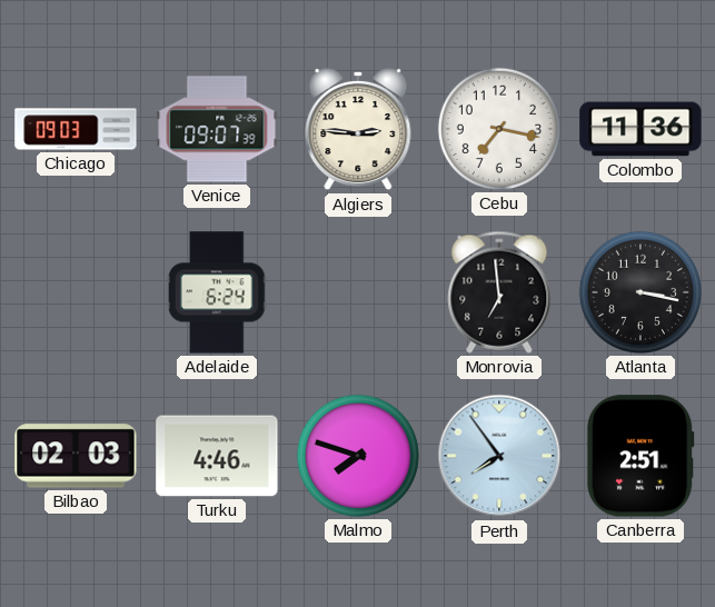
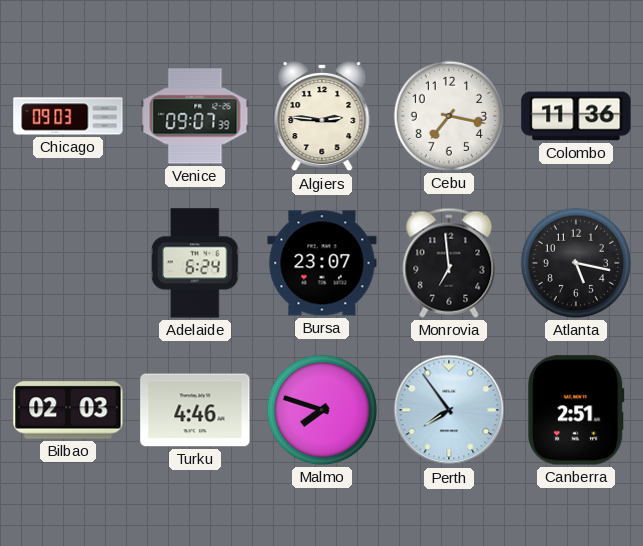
Bursa: none -> 23:07
Atlanta: 3:17 -> 5:17
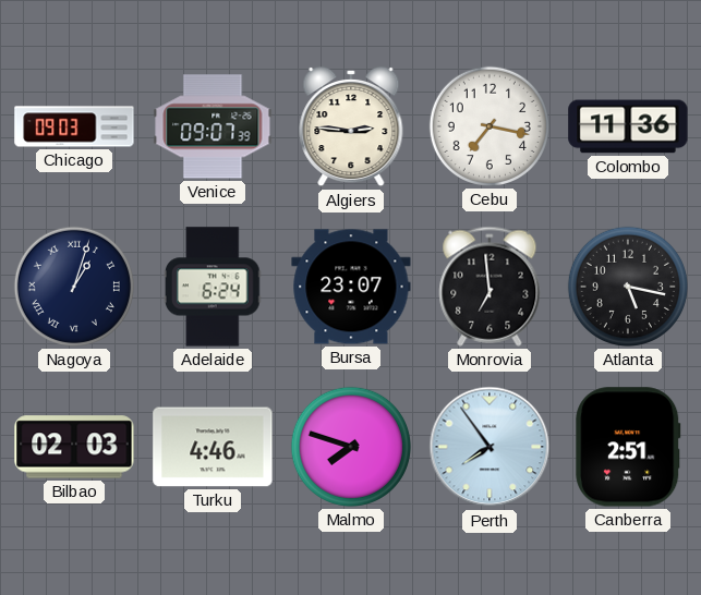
Nagoya: none -> 1:03
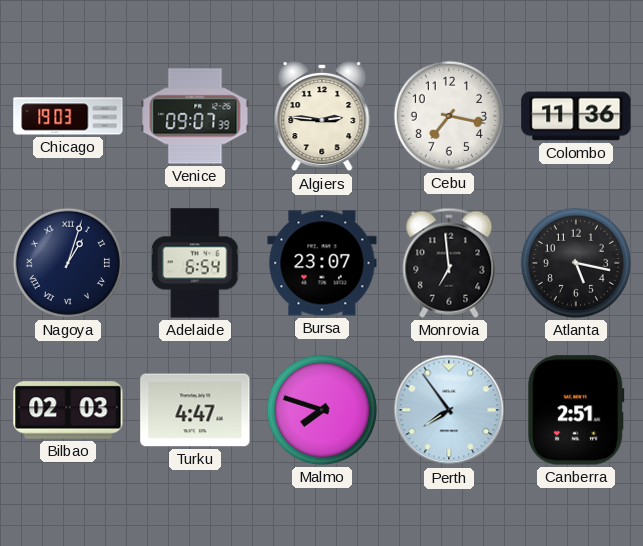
Chicago: 09:03 -> 19:03
Adelaide: 6:24 -> 6:54
Turku: 4:46 -> 4:47
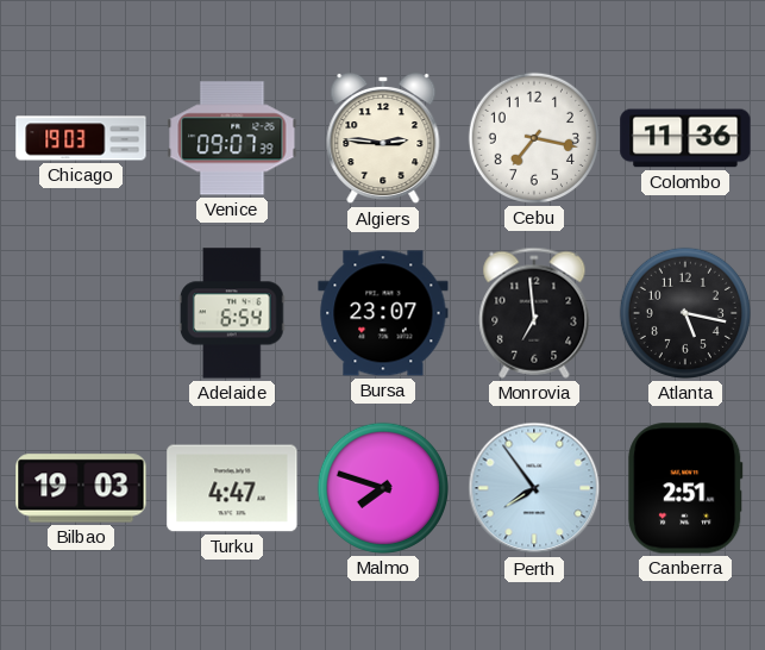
Nagoya: 1:03 -> none
Bilbao: 02:03 -> 19:03
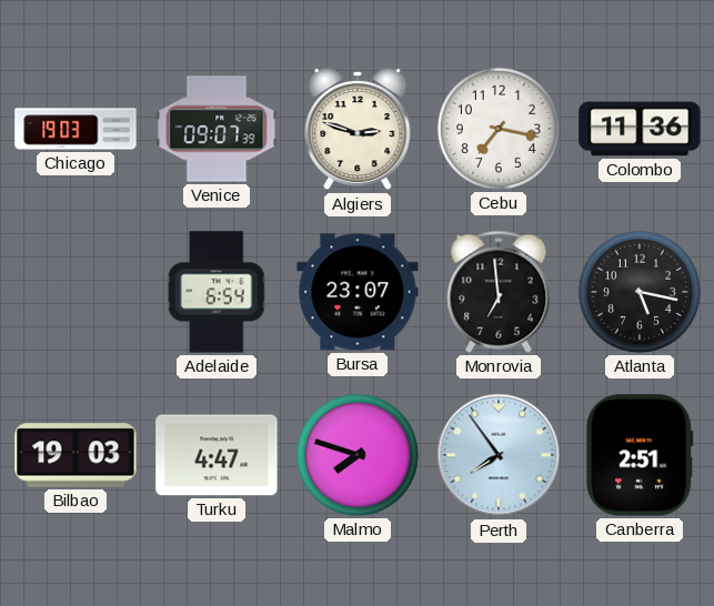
Algiers: 2:46 -> 2:48
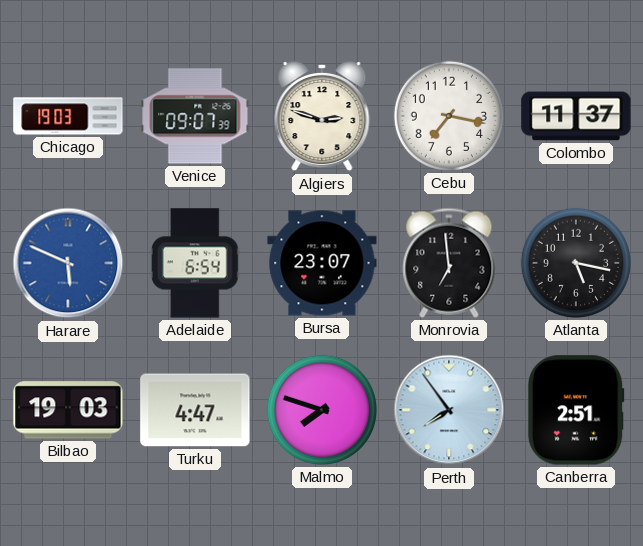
Colombo: 11:36 -> 11:37
Harare: none -> 5:49
